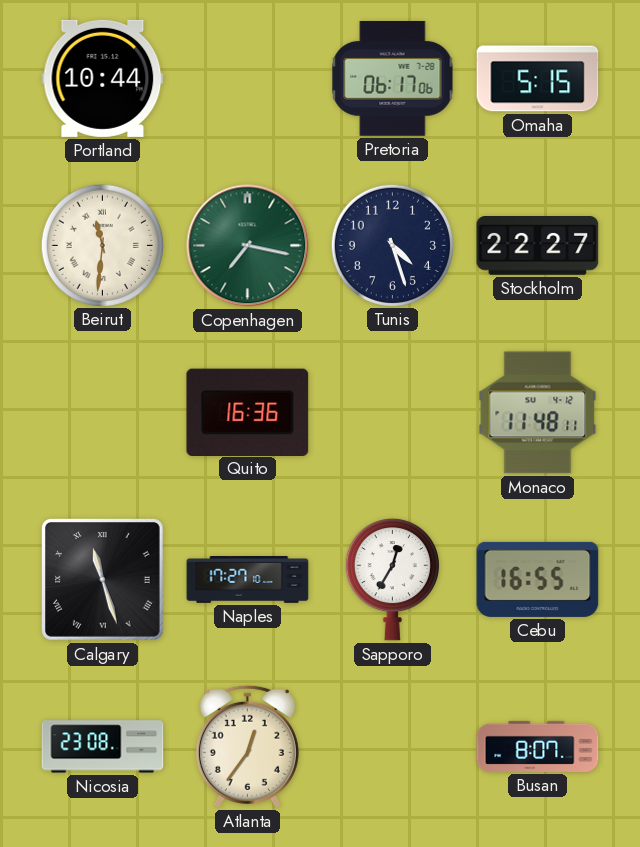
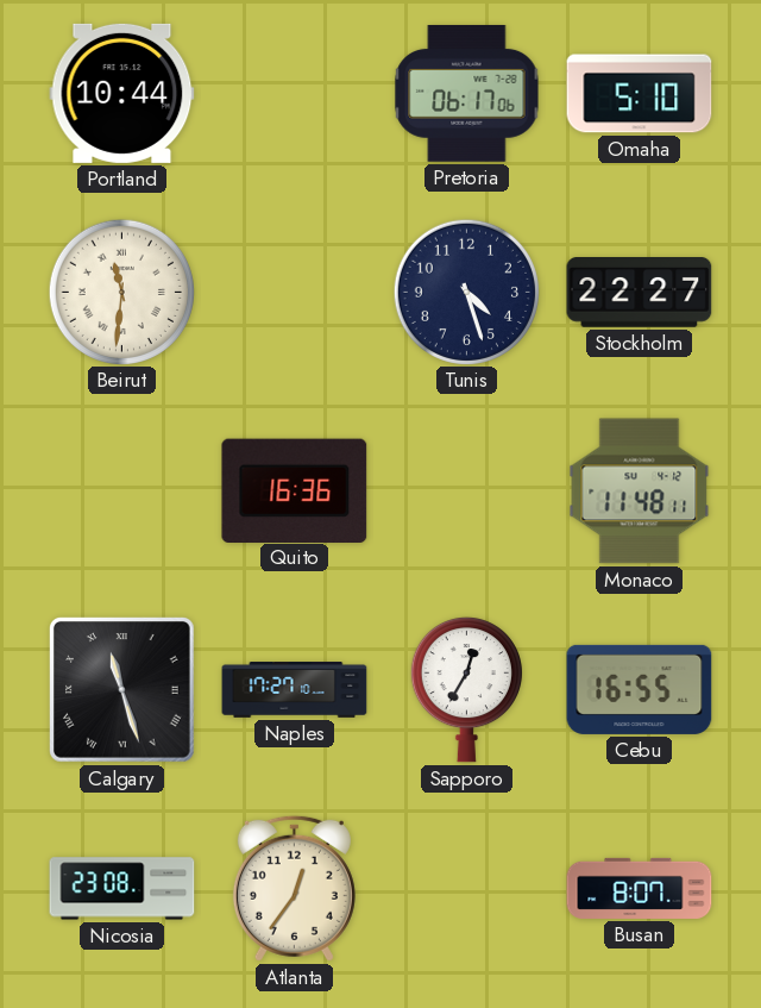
Omaha: 5:15 -> 5:10
Copenhagen: 7:17 -> none
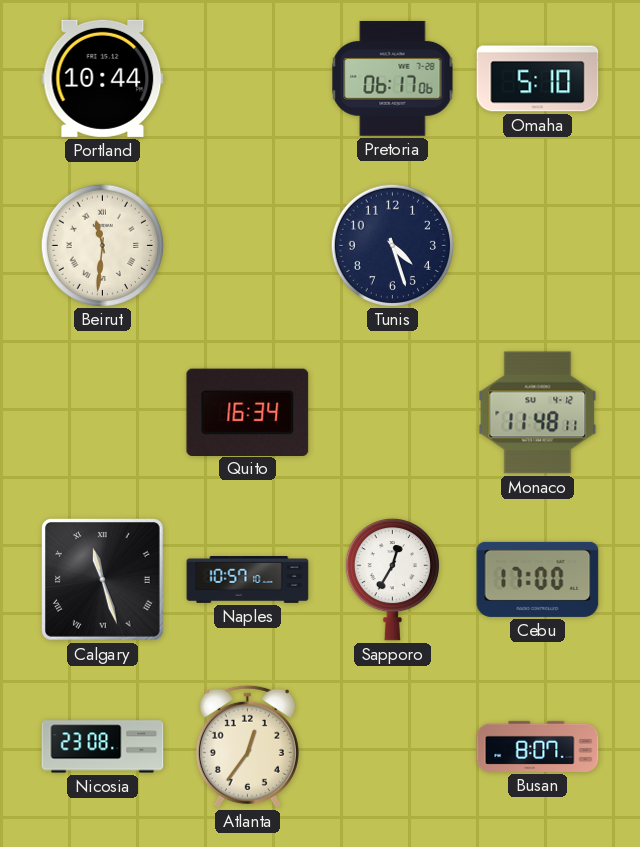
Stockholm: 22:27 -> none
Quito: 16:36 -> 16:34
Naples: 17:27 -> 10:57
Cebu: 16:55 -> 17:00
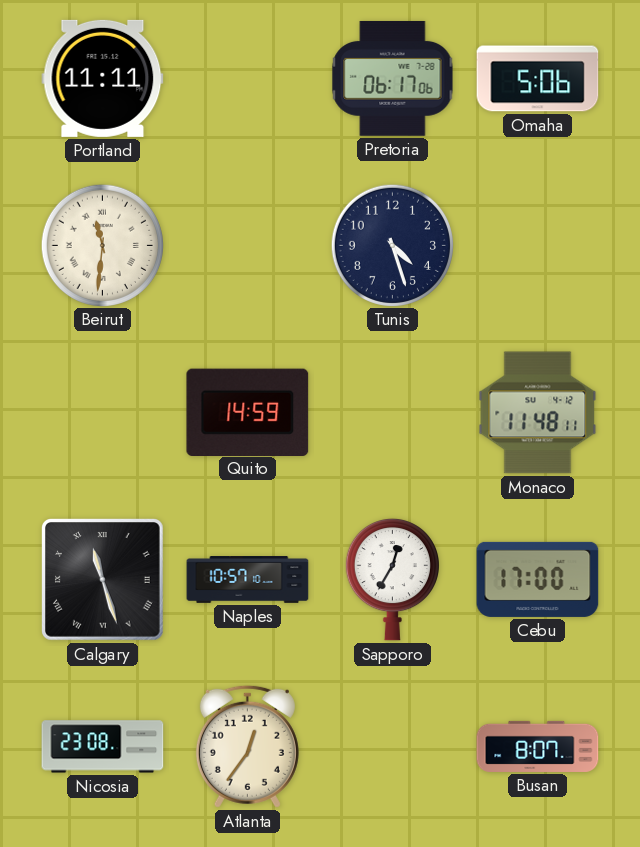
Portland: 10:44 -> 11:11
Omaha: 5:10 -> 5:06
Quito: 16:34 -> 14:59
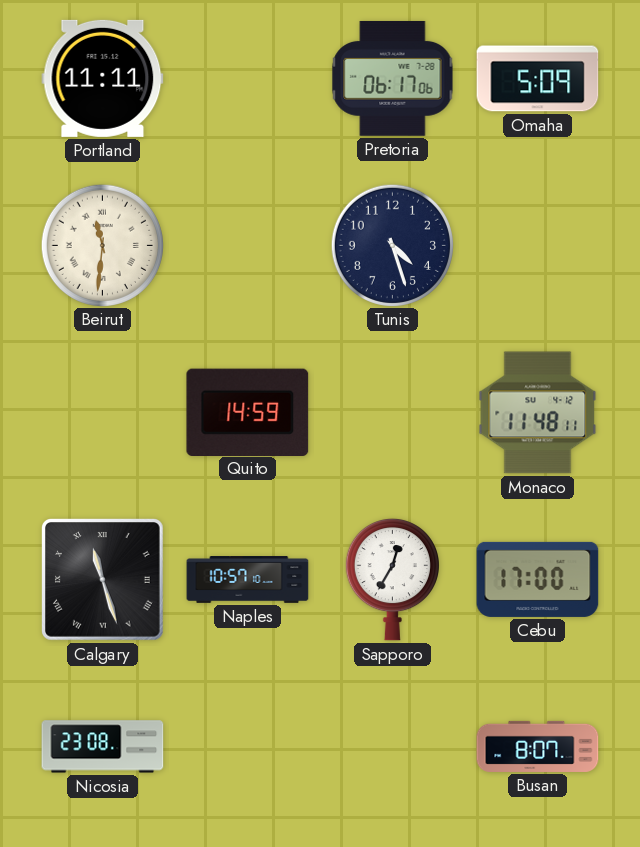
Omaha: 5:06 -> 5:09
Atlanta: 12:36 -> none
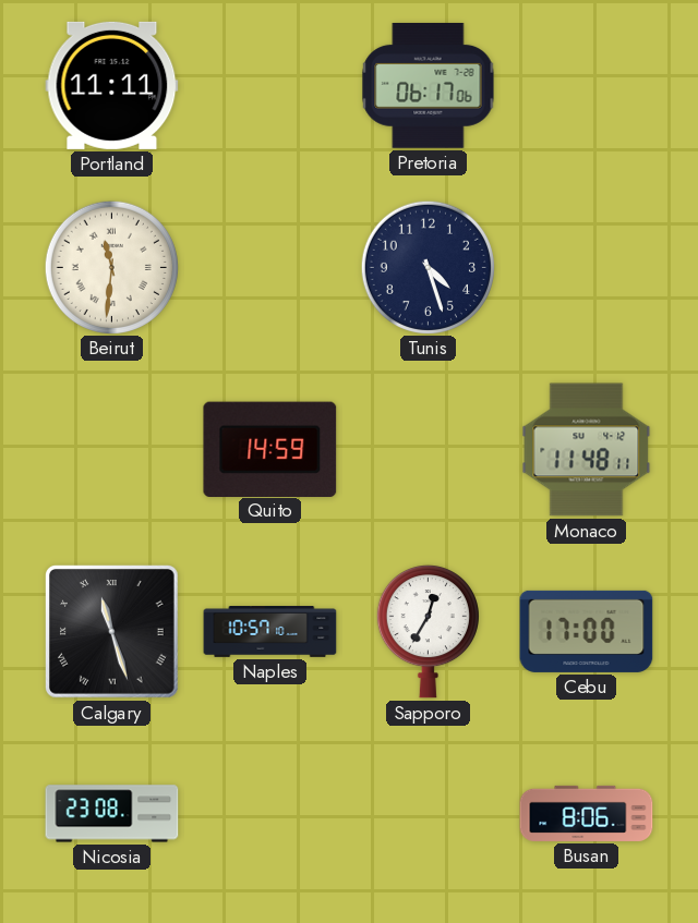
Omaha: 5:09 -> none
Busan: 8:07 -> 8:06
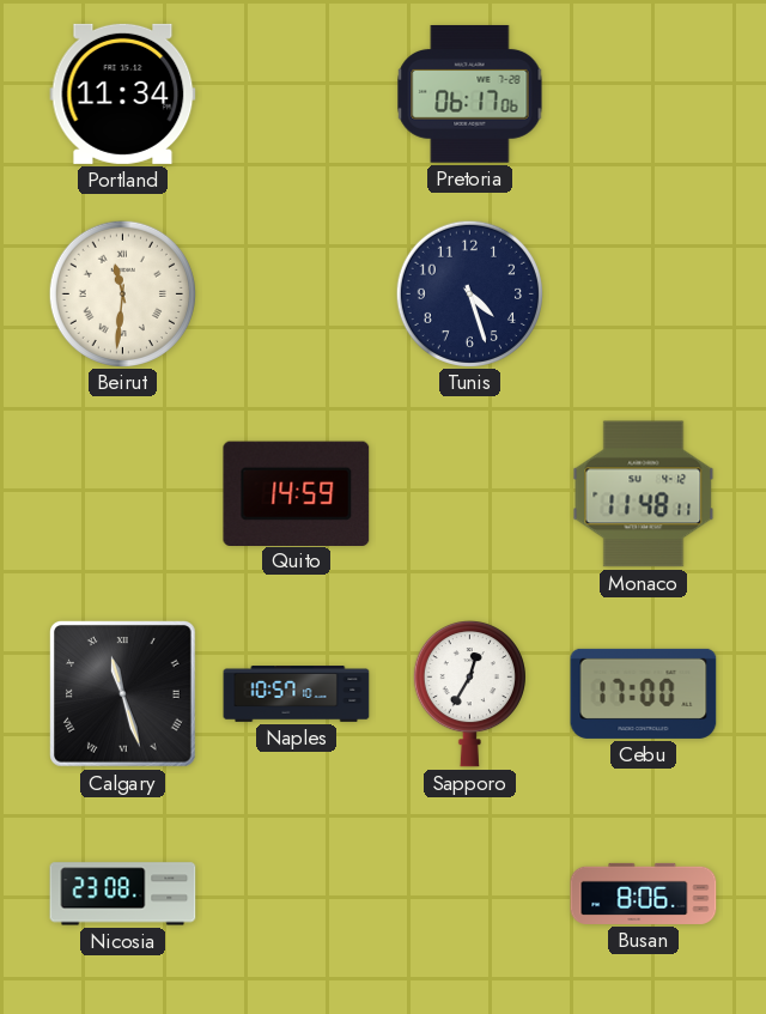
Portland: 11:11 -> 11:34
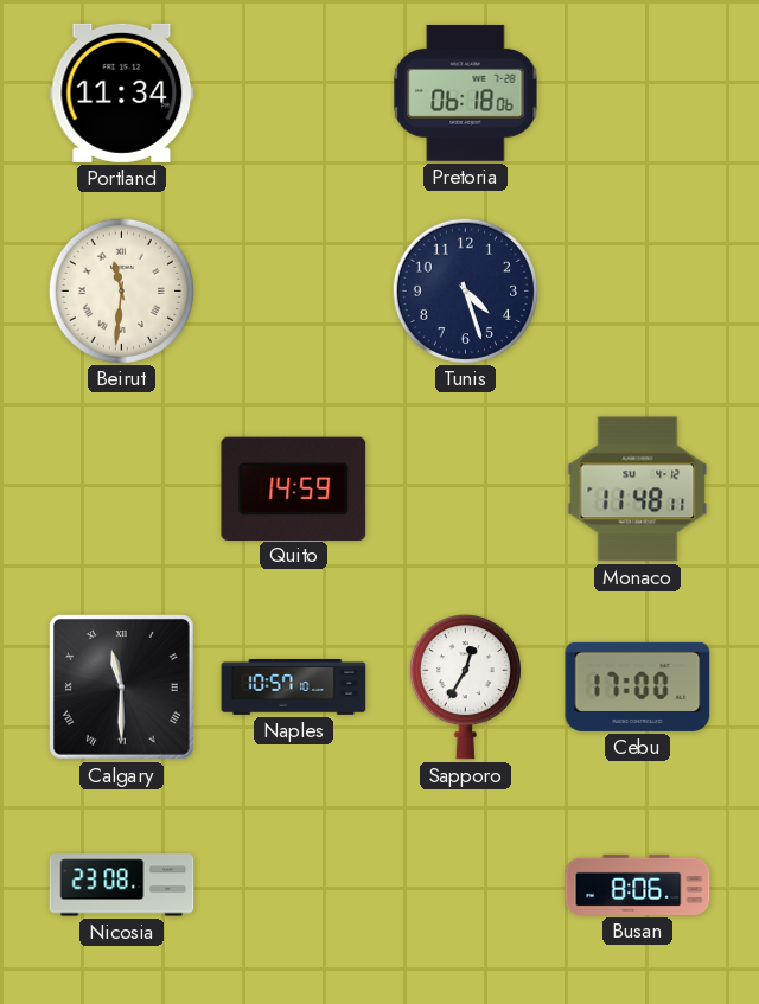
Pretoria: 06:17 -> 06:18
Calgary: 11:27 -> 11:30
